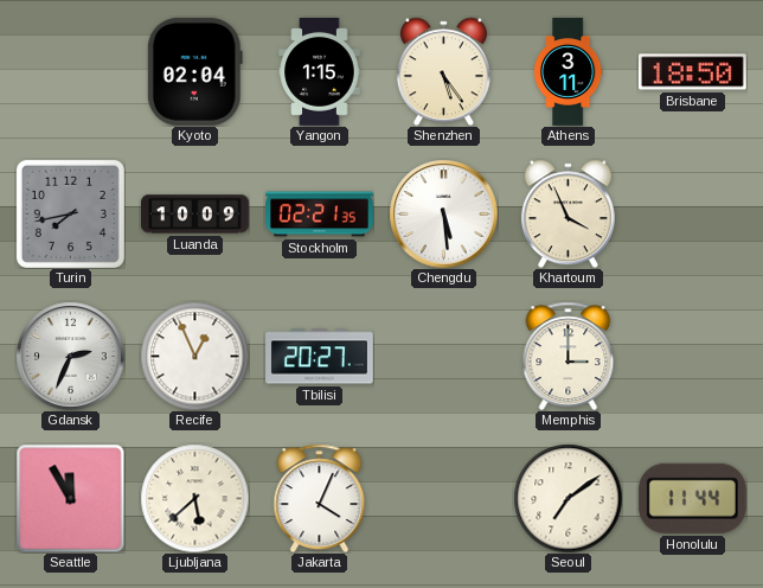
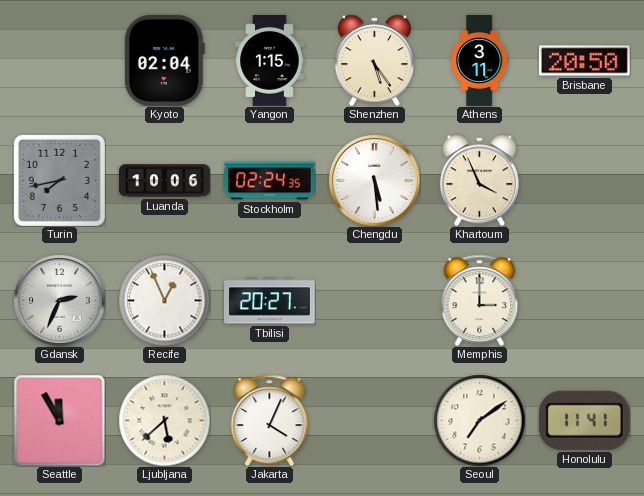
Brisbane: 18:50 -> 20:50
Luanda: 10:09 -> 10:06
Stockholm: 02:21 -> 02:24
Honolulu: 11:44 -> 11:41
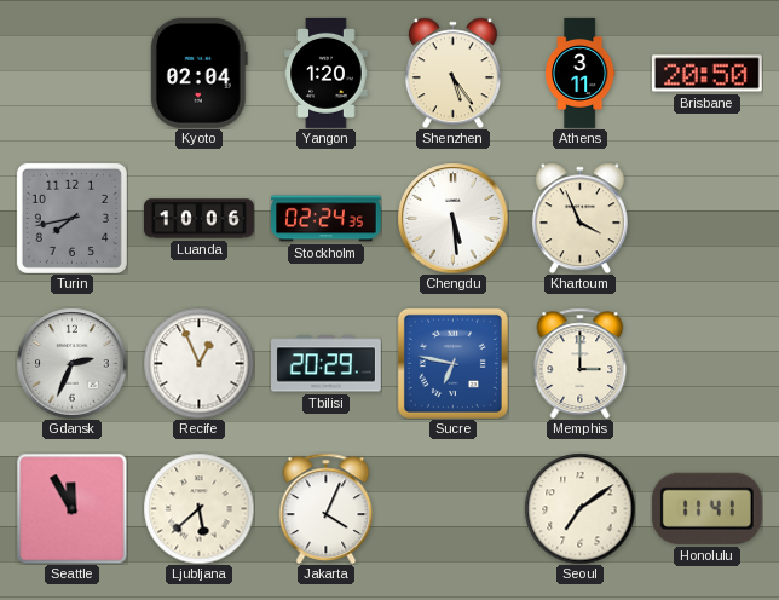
Yangon: 1:15 -> 1:20
Tbilisi: 20:27 -> 20:29
Sucre: none -> 6:47
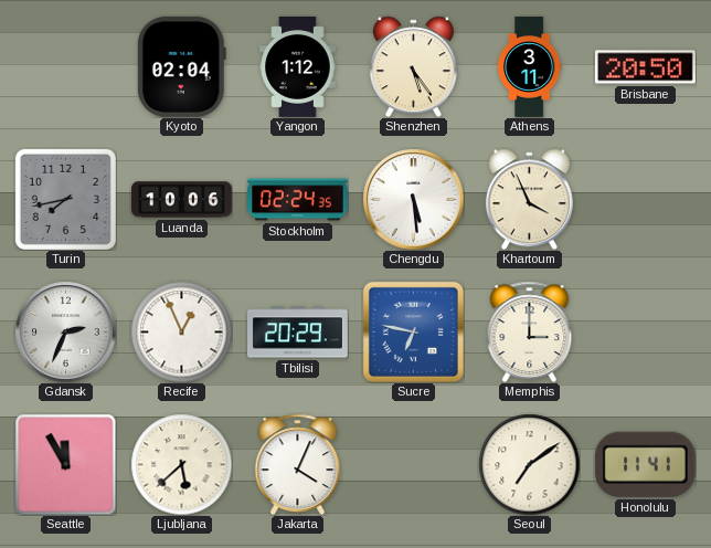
Yangon: 1:20 -> 1:12
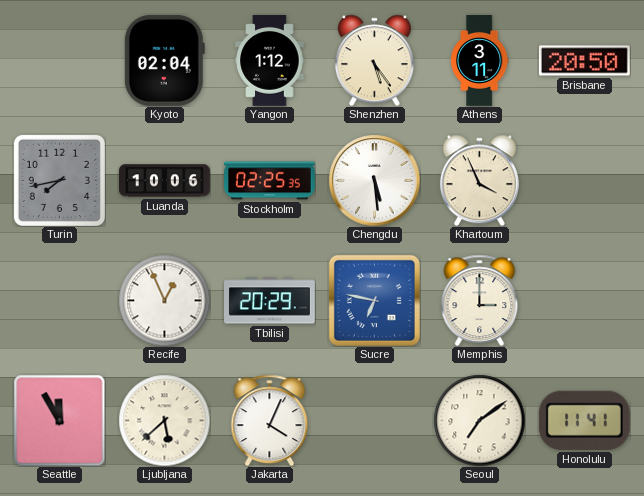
Stockholm: 02:24 -> 02:25
Gdansk: 2:34 -> none
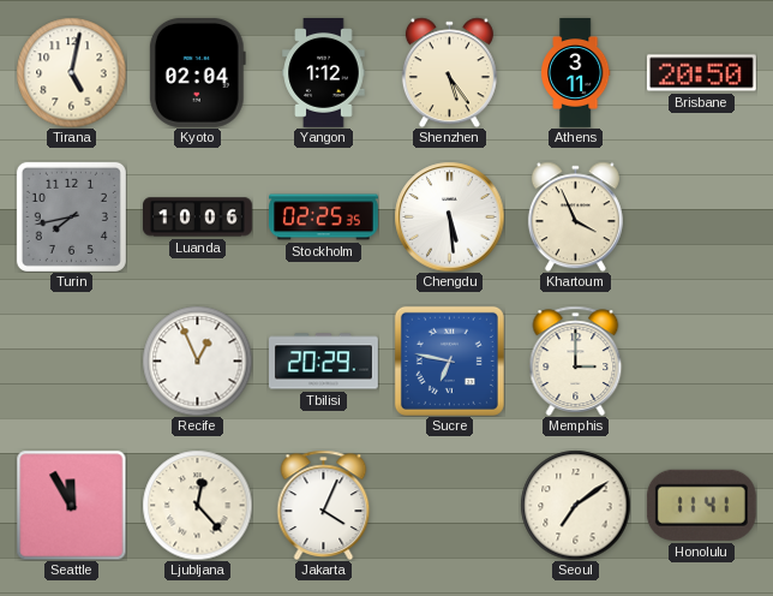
Tirana: none -> 5:02
Ljubljana: 5:38 -> 12:23
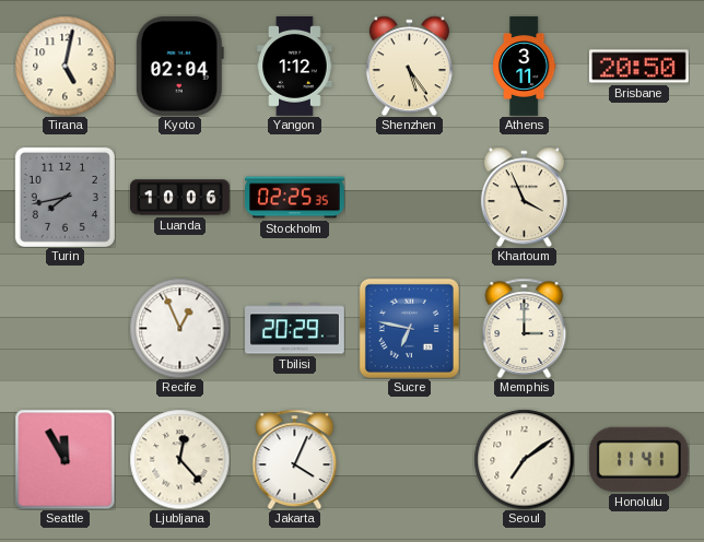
Chengdu: 5:29 -> none
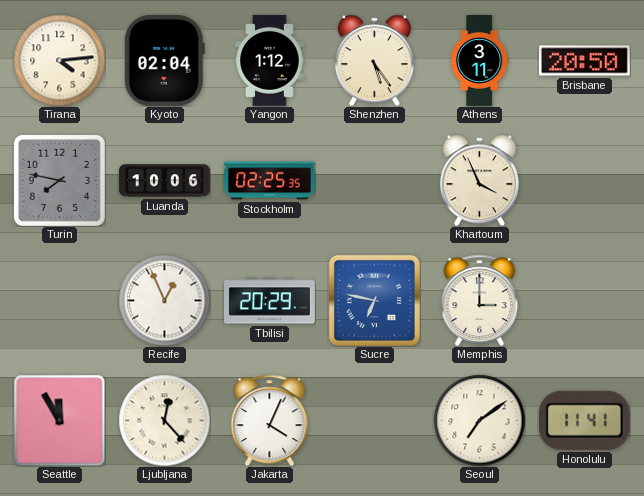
Tirana: 5:02 -> 4:14
Turin: 7:43 -> 7:47
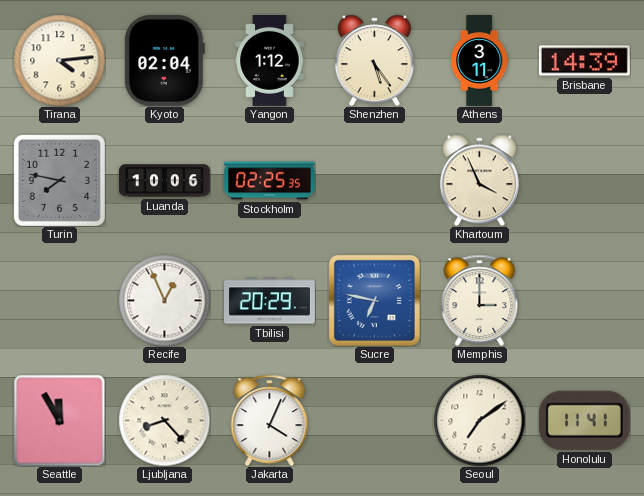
Brisbane: 20:50 -> 14:39
Ljubljana: 12:23 -> 8:23
